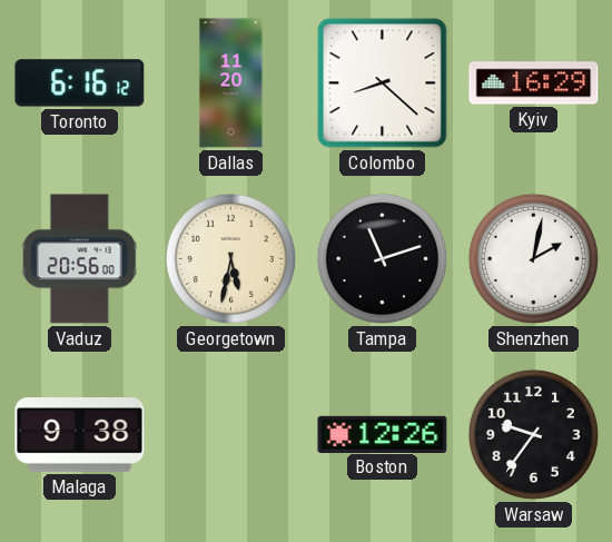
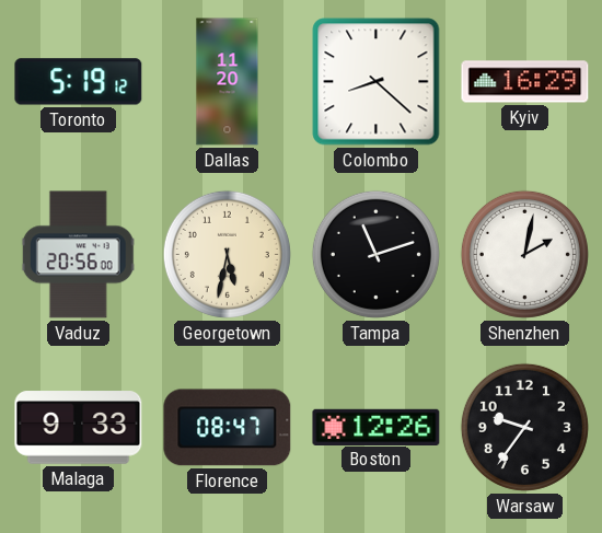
Toronto: 6:16 -> 5:19
Malaga: 9:38 -> 9:33
Florence: none -> 08:47
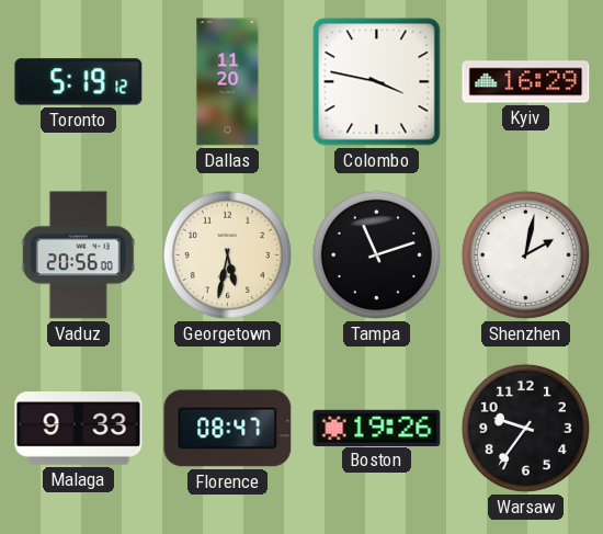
Colombo: 8:22 -> 3:47
Boston: 12:26 -> 19:26
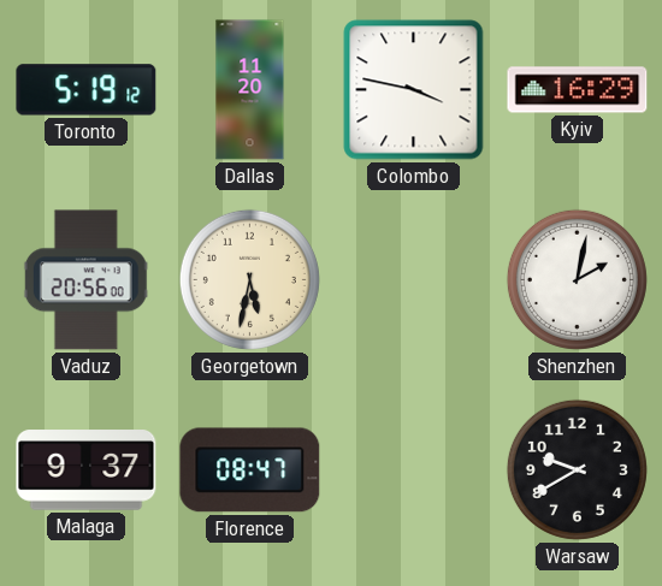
Tampa: 11:12 -> none
Malaga: 9:33 -> 9:37
Boston: 19:26 -> none
Warsaw: 9:36 -> 9:40
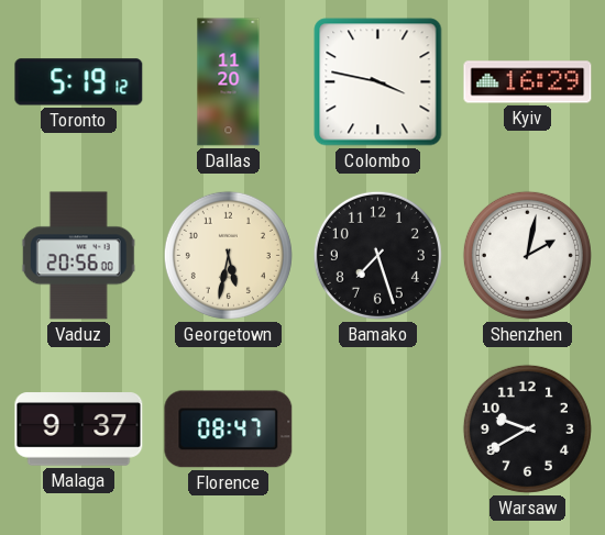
Bamako: none -> 7:27
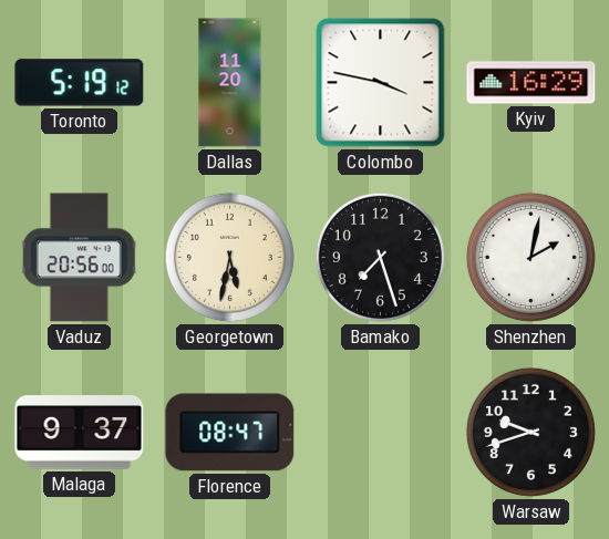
Warsaw: 9:40 -> 9:42
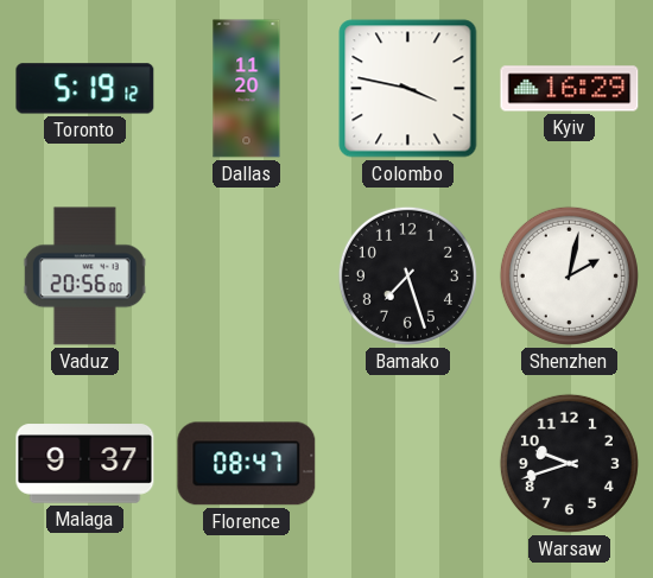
Georgetown: 5:32 -> none
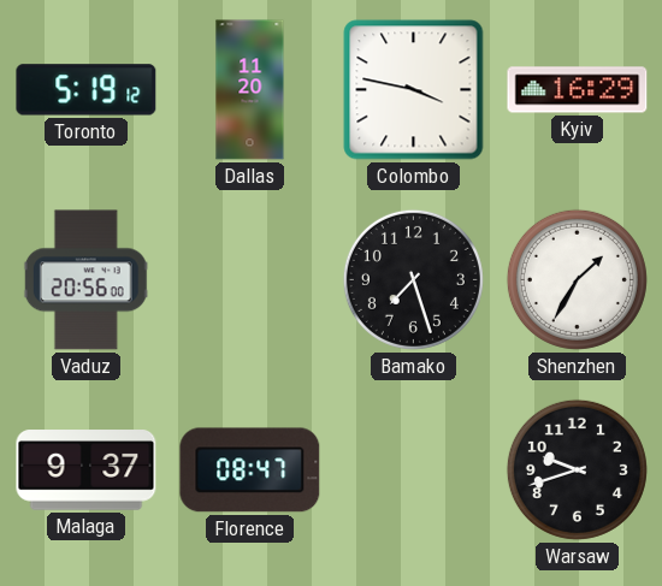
Shenzhen: 2:02 -> 1:35
